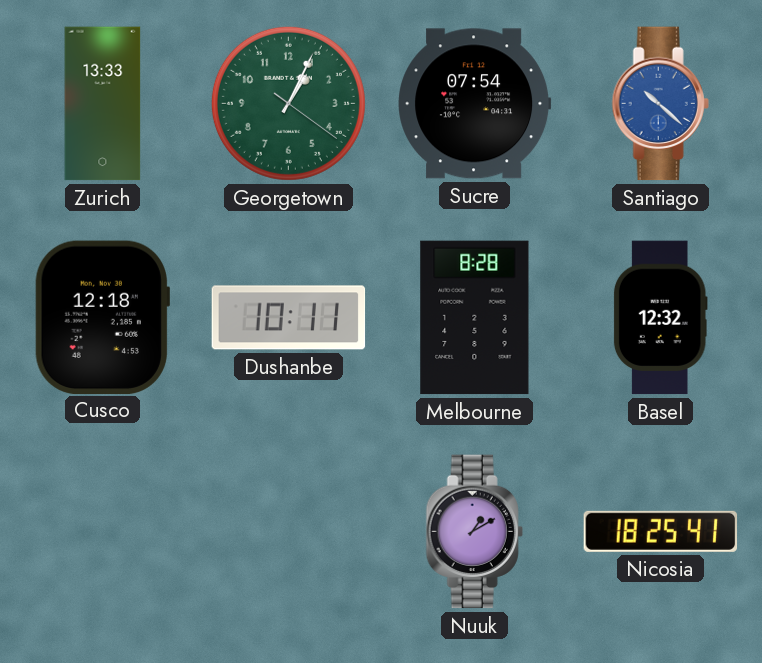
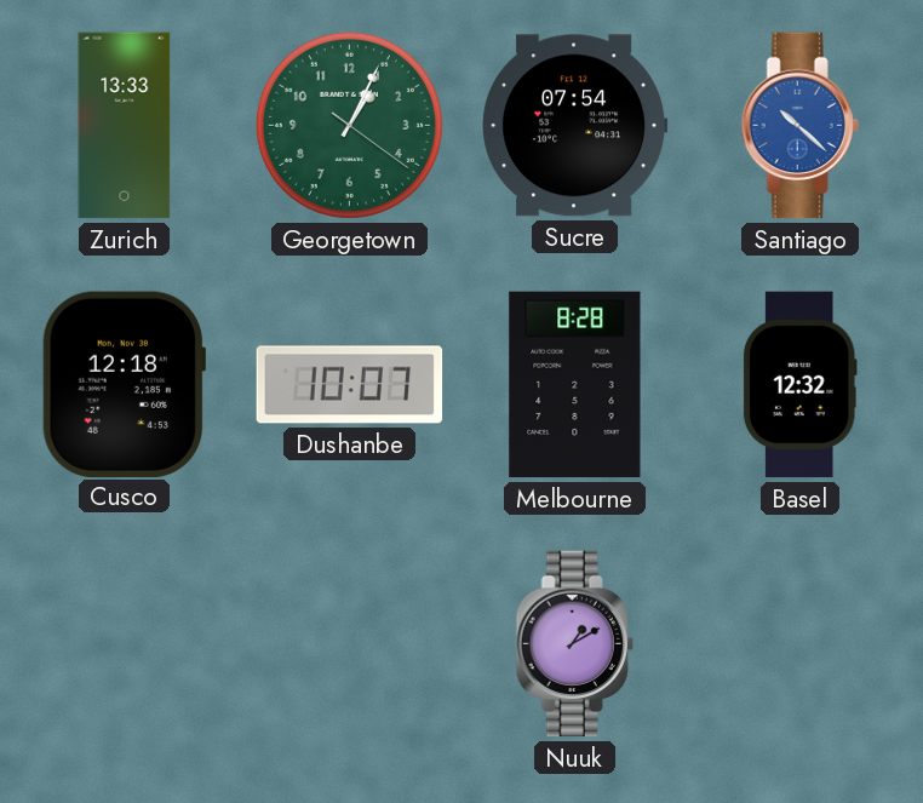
Dushanbe: 10:11 -> 10:07
Nicosia: 18:25 -> none
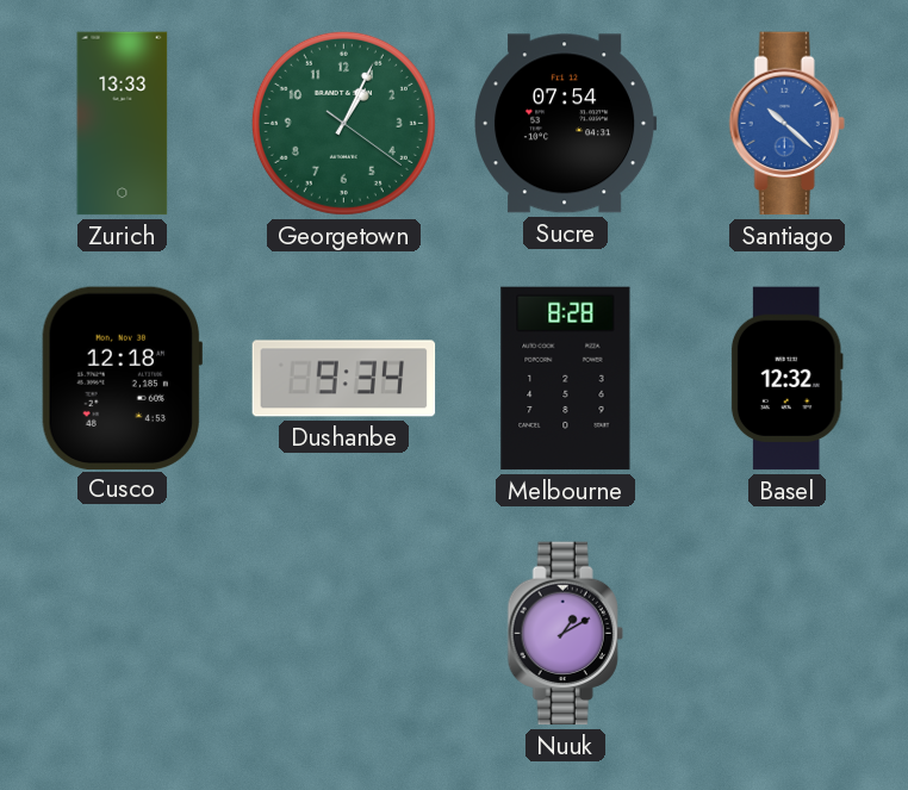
Dushanbe: 10:07 -> 9:34
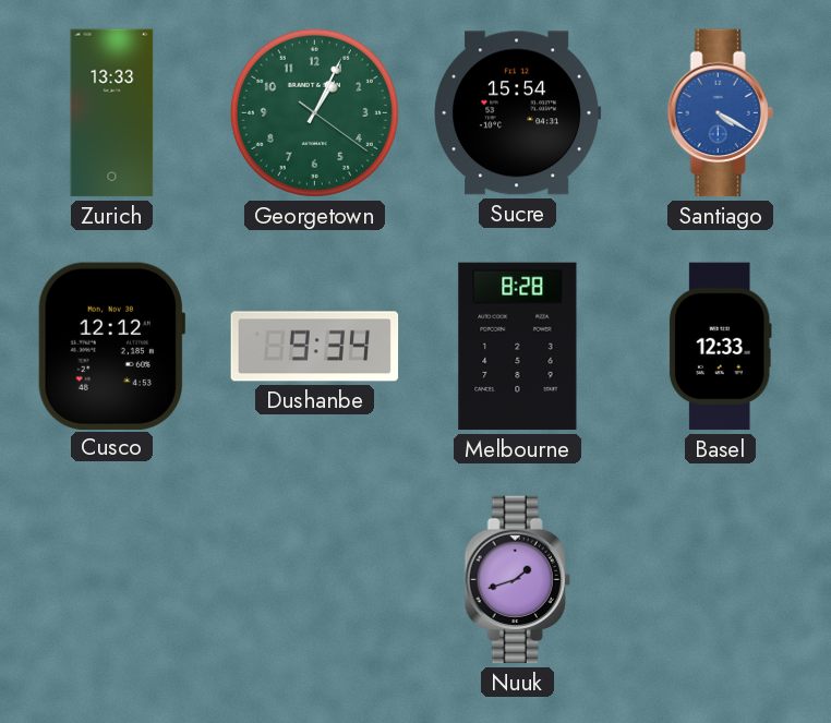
Sucre: 07:54 -> 15:54
Santiago: 10:22 -> 4:20
Cusco: 12:18 -> 12:12
Basel: 12:32 -> 12:33
Nuuk: 1:10 -> 1:42
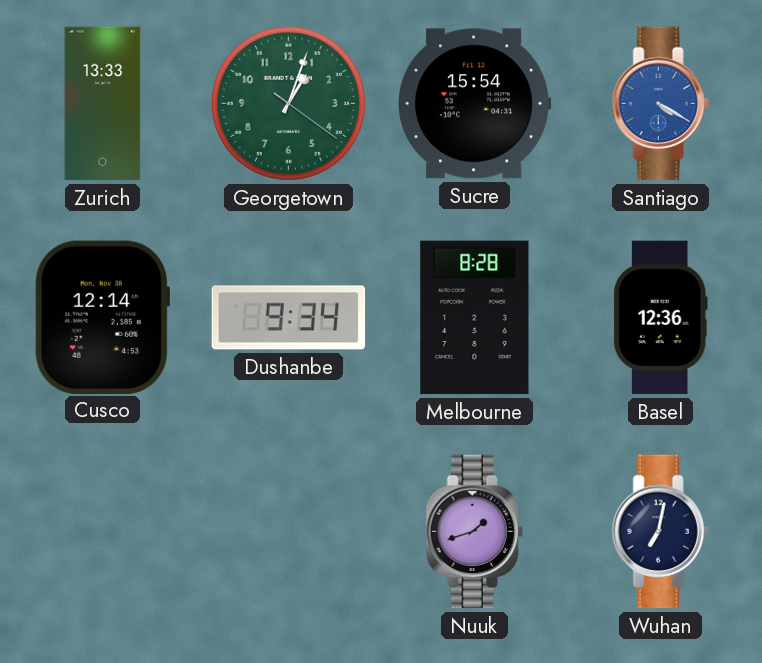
Georgetown: 1:04 -> 1:03
Cusco: 12:12 -> 12:14
Basel: 12:33 -> 12:36
Wuhan: none -> 7:02
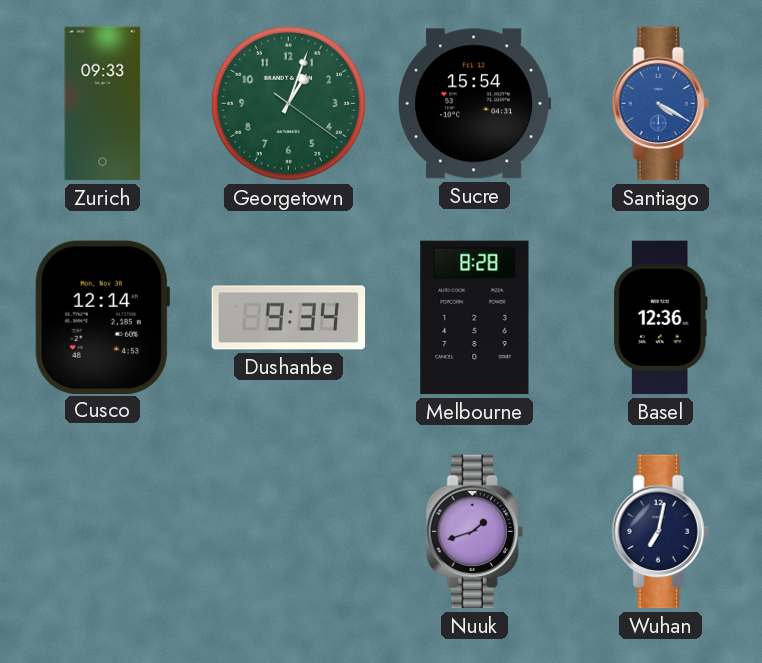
Zurich: 13:33 -> 09:33
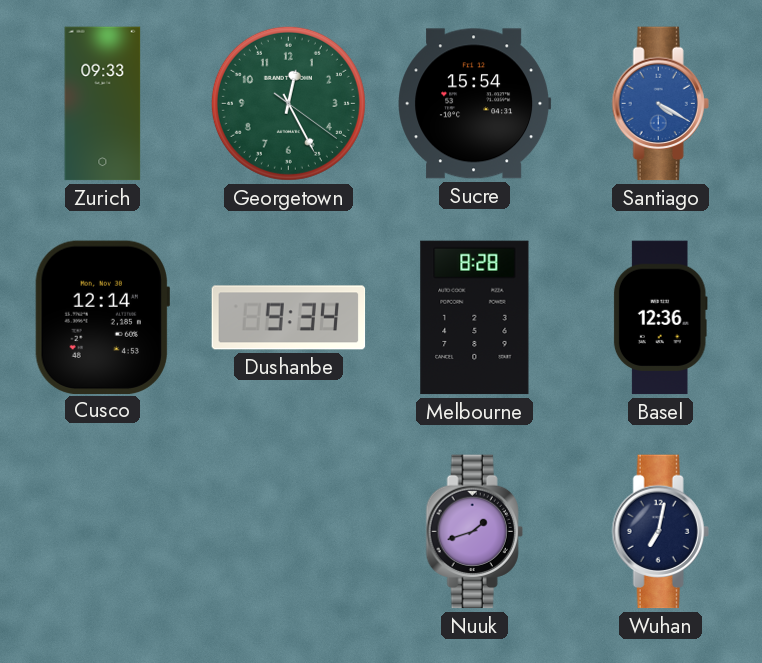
Georgetown: 1:03 -> 12:25
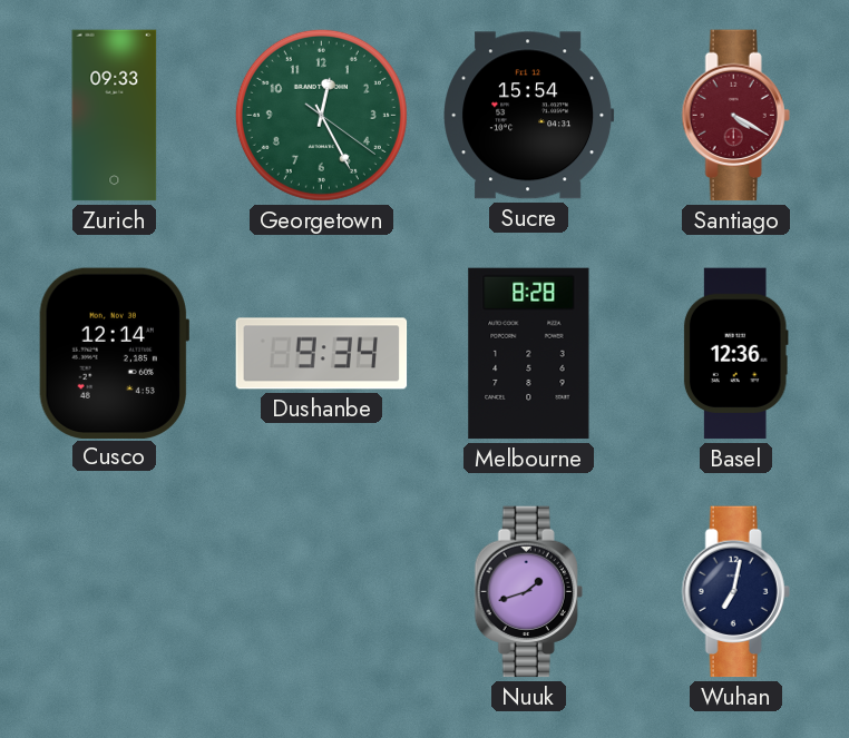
Santiago dial: blue -> burgundy
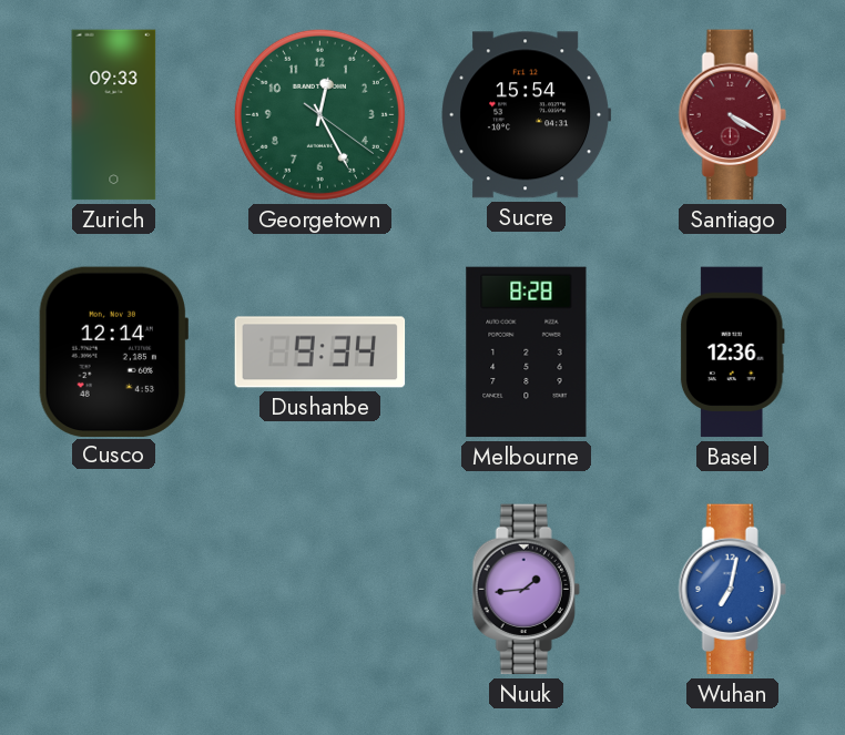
Nuuk: 1:42 -> 1:44
Wuhan dial: navy -> blue
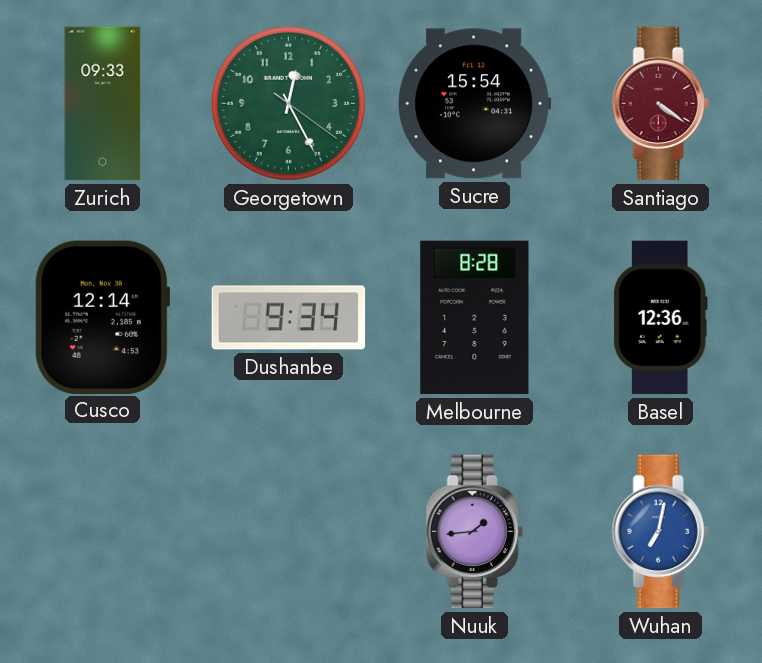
Santiago: 4:20 -> 4:21
